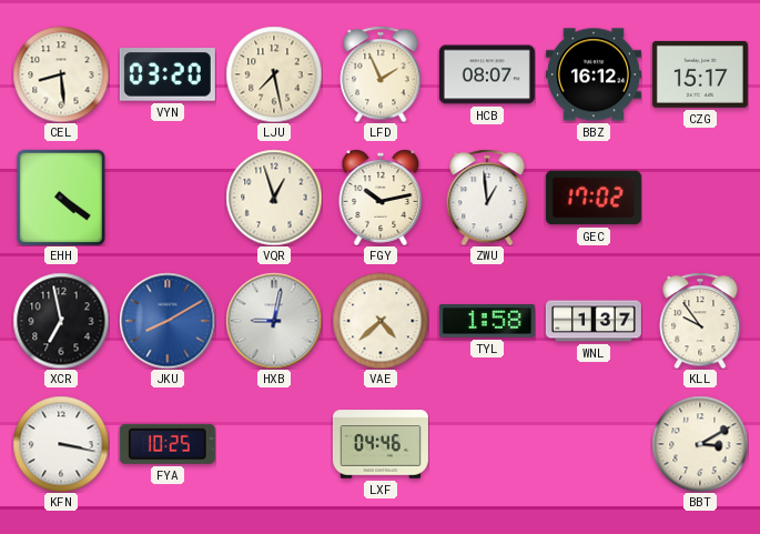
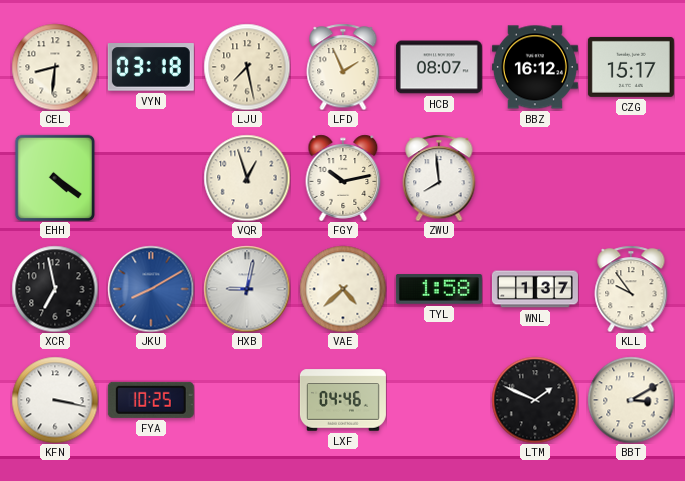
CEL: 8:29 -> 8:31
VYN: 03:20 -> 03:18
ZWU: 12:59 -> 7:59
GEC: 17:02 -> none
LTM: none -> 1:49
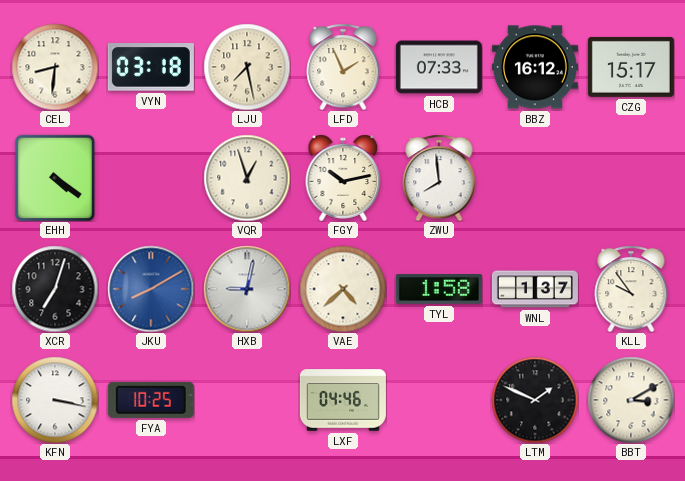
HCB: 08:07 -> 07:33
XCR: 6:58 -> 7:03
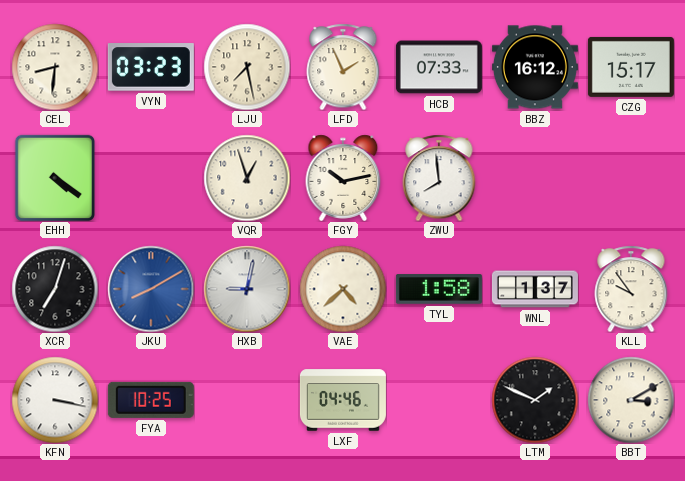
VYN: 03:18 -> 03:23
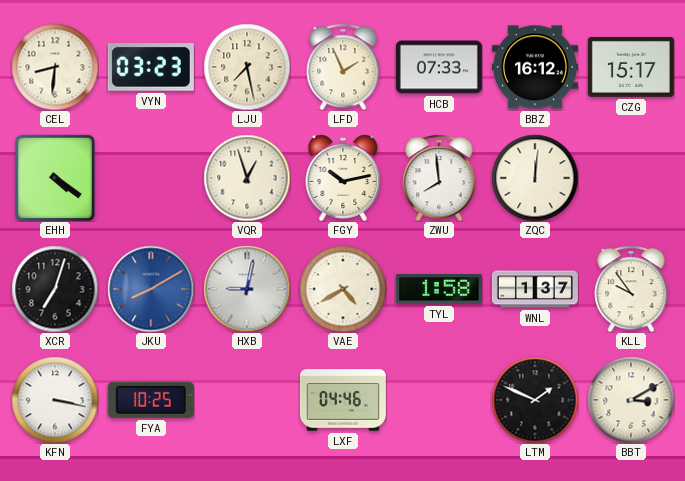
ZQC: none -> 12:01
VAE: 4:38 -> 4:40
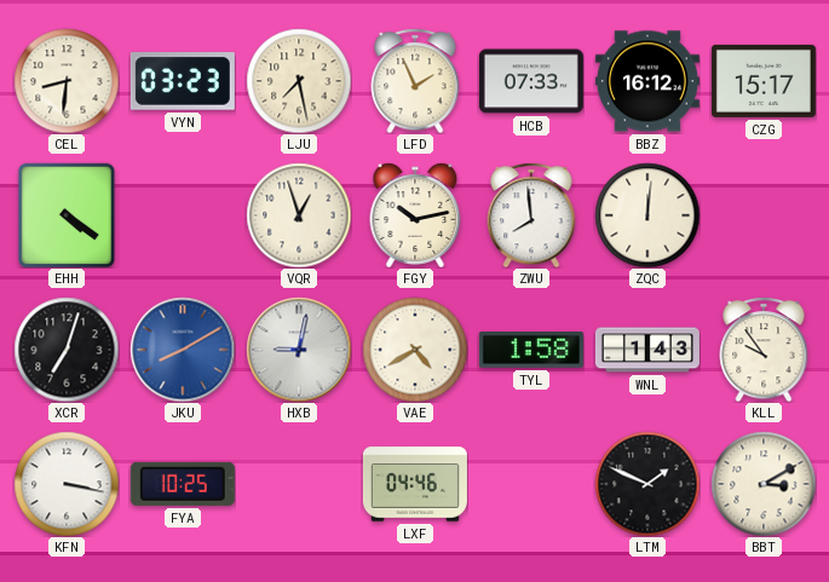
WNL: 1:37 -> 1:43
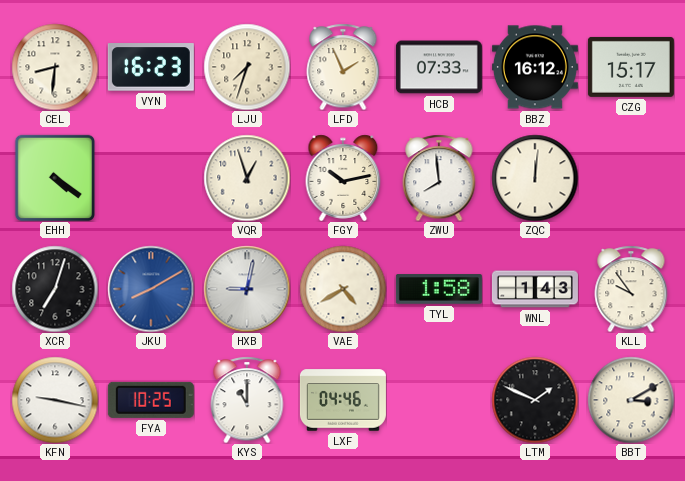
VYN: 03:23 -> 16:23
LJU: 7:28 -> 7:33
KFN: 3:17 -> 9:17
KYS: none -> 11:00
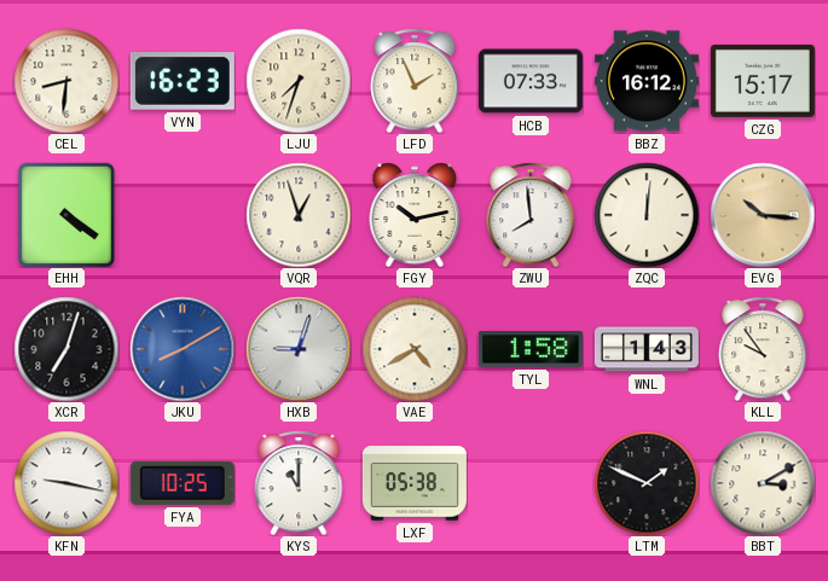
EVG: none -> 10:16
HXB: 9:02 -> 9:03
LXF: 04:46 -> 05:38
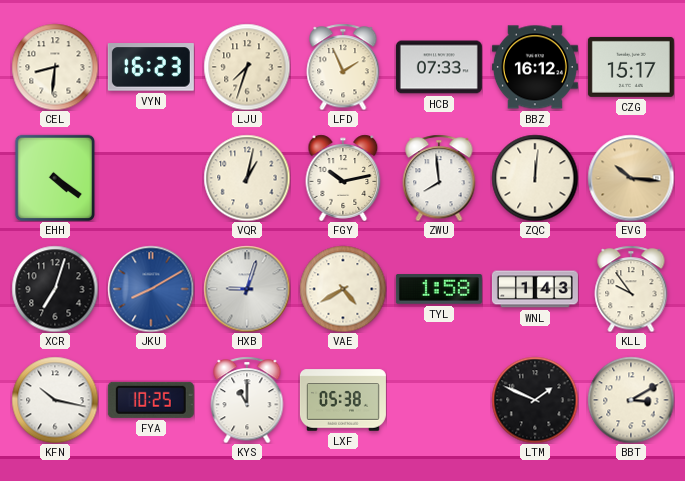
VQR: 12:57 -> 1:02
KFN: 9:17 -> 10:17
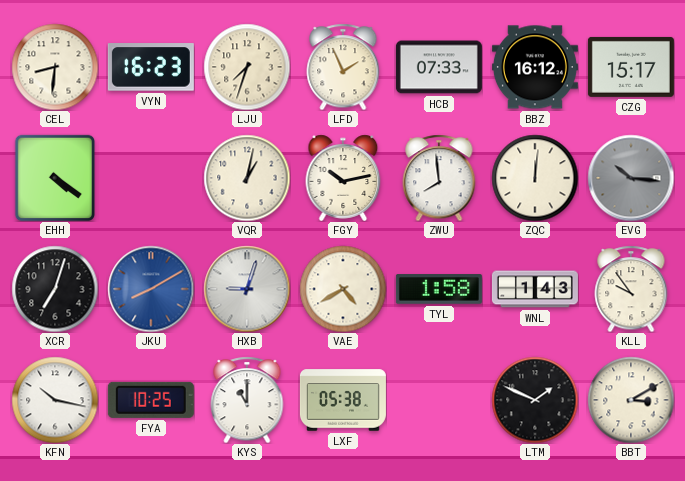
EVG dial: champagne -> grey
